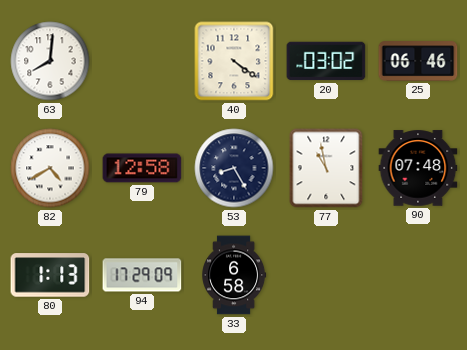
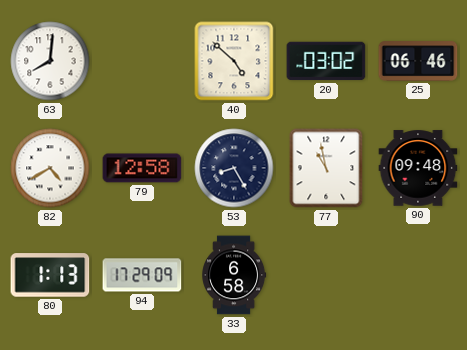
40: 4:21 -> 4:52
90: 07:48 -> 09:48
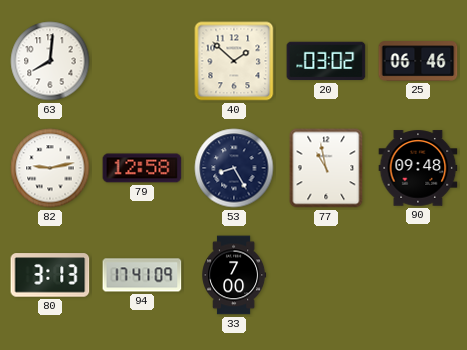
40: 4:52 -> 1:52
82: 4:40 -> 9:13
80: 1:13 -> 3:13
94: 17:29 -> 17:41
33: 6:58 -> 7:00
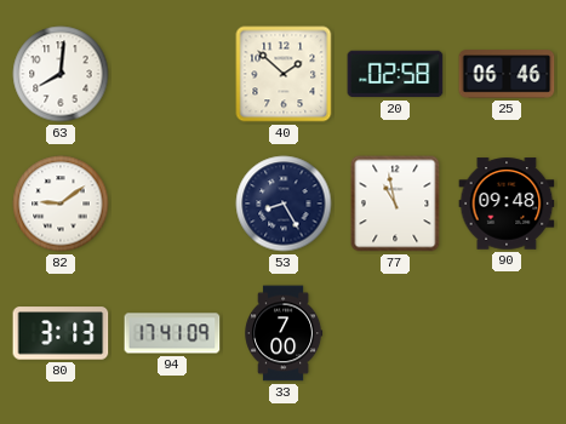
20: 03:02 -> 02:58
82: 9:13 -> 9:09
79: 12:58 -> none
